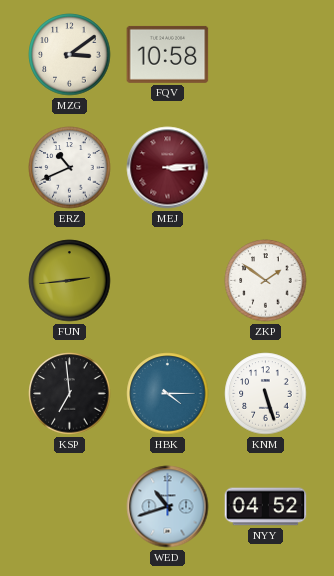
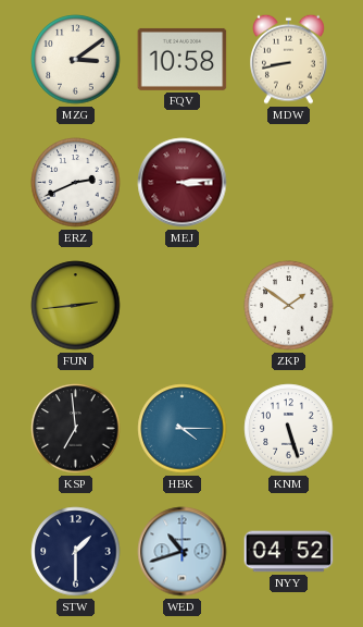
MDW: none -> 8:43
ERZ: 10:41 -> 2:41
STW: none -> 1:30
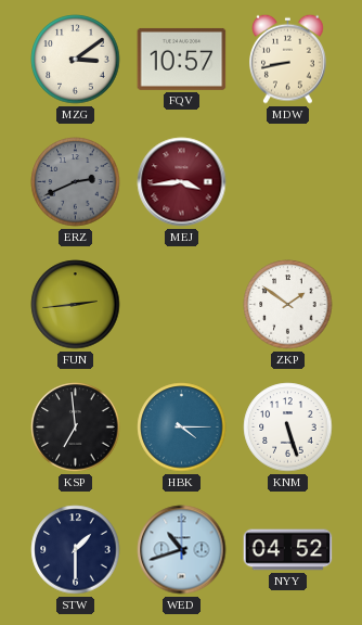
FQV: 10:58 -> 10:57
ERZ dial: white -> grey
MEJ: 3:14 -> 3:44
